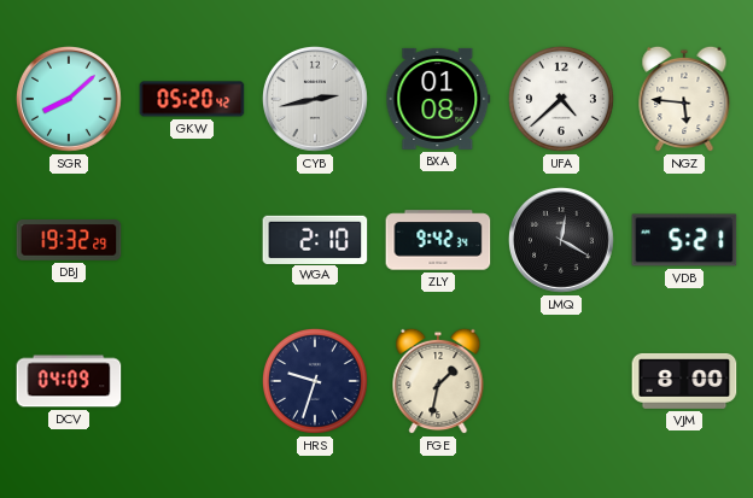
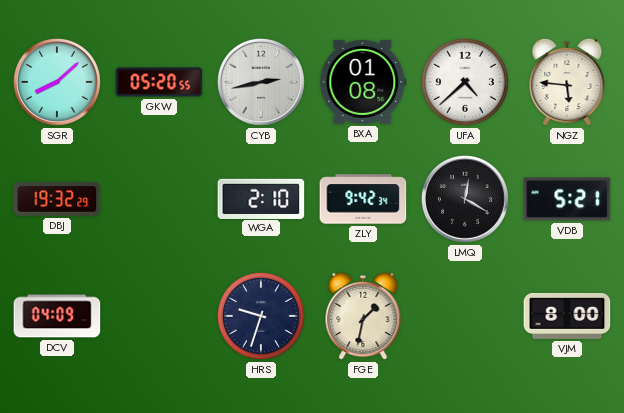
GKW: 05:20:42 -> 05:20:55
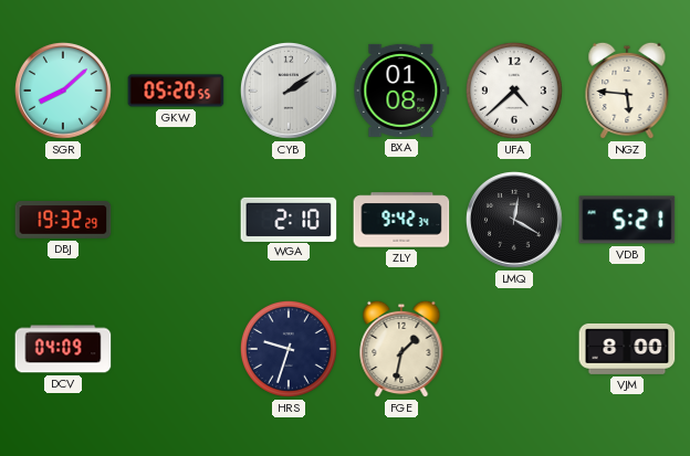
CYB: 2:43 -> 2:09
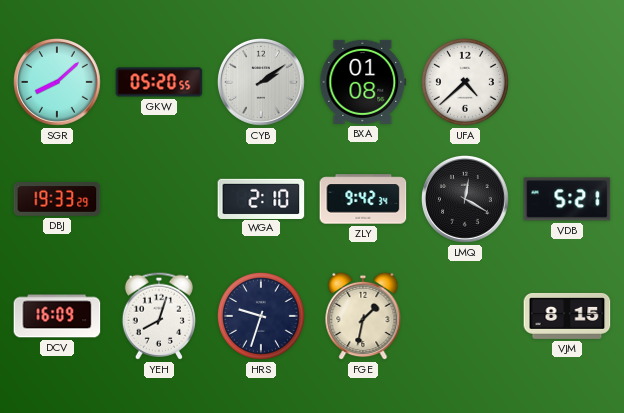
NGZ: 5:46 -> none
DBJ: 19:32 -> 19:33
DCV: 04:09 -> 16:09
YEH: none -> 8:03
VJM: 8:00 -> 8:15
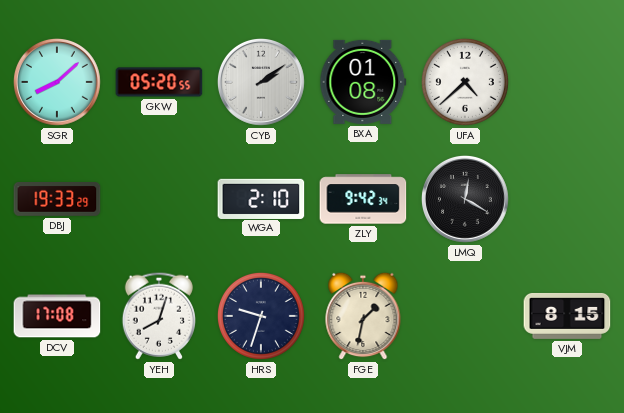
VDB: 5:21 -> none
DCV: 16:09 -> 17:08
